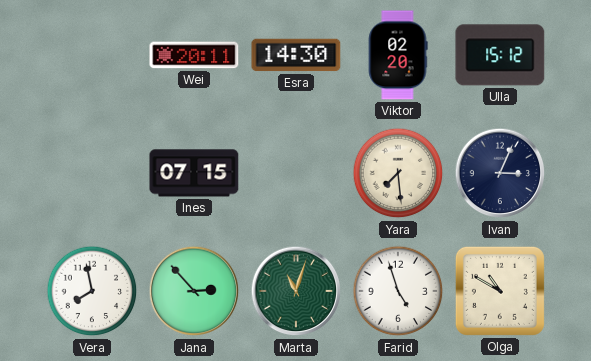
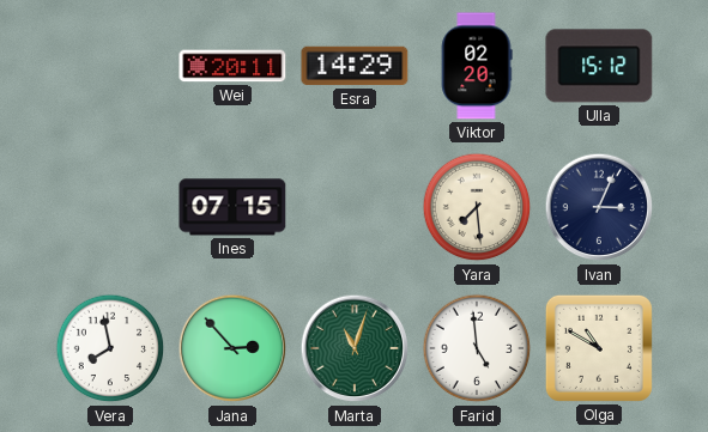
Esra: 14:30 -> 14:29
Farid: 4:57 -> 4:59
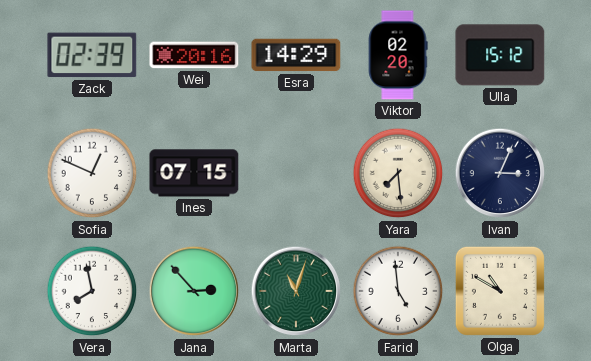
Zack: none -> 02:39
Wei: 20:11 -> 20:16
Sofia: none -> 12:49
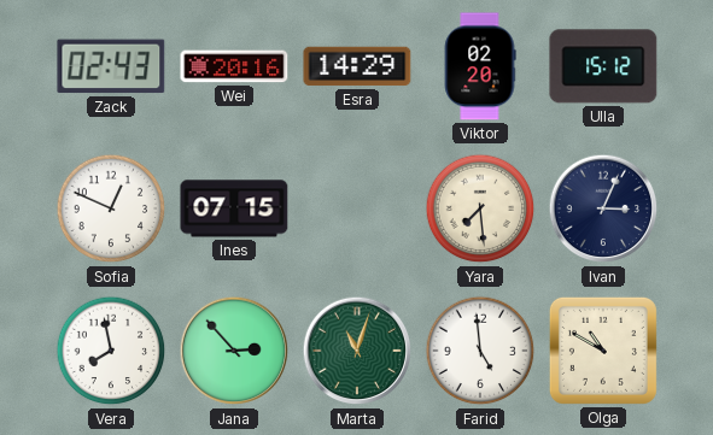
Zack: 02:39 -> 02:43
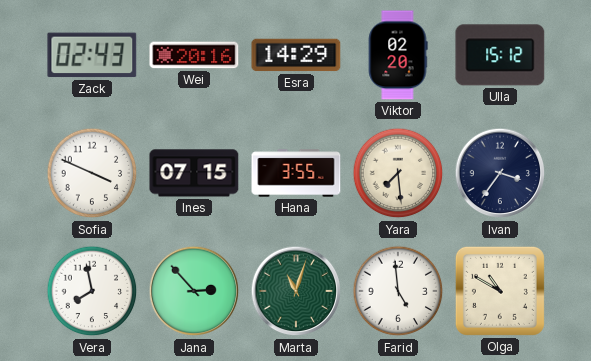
Sofia: 12:49 -> 3:49
Hana: none -> 3:55
Ivan: 3:04 -> 3:36
